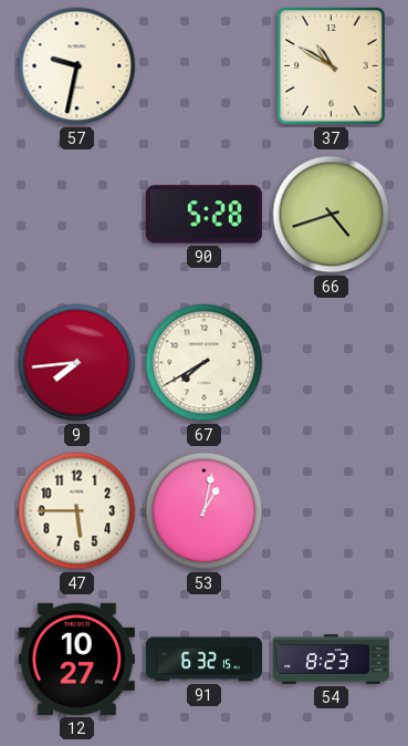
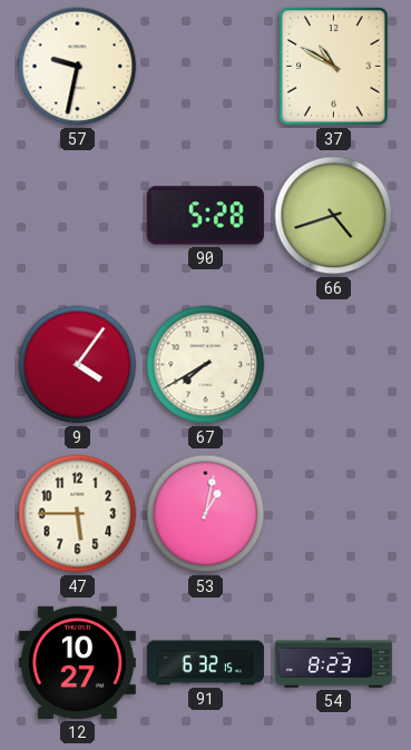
9: 7:44 -> 4:06
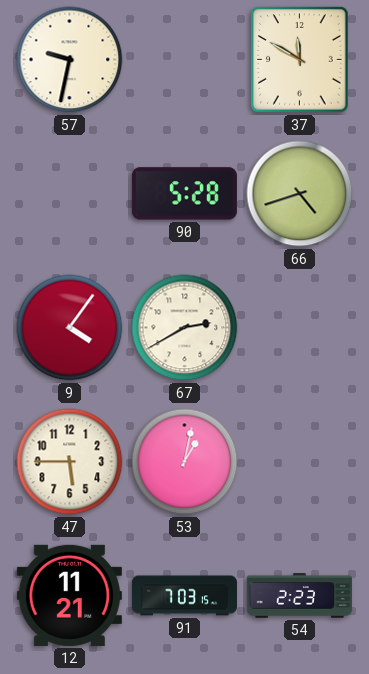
37: 10:50 -> 11:50
67: 7:40 -> 2:40
12: 10:27 -> 11:21
91: 6:32 -> 7:03
54: 8:23 -> 2:23
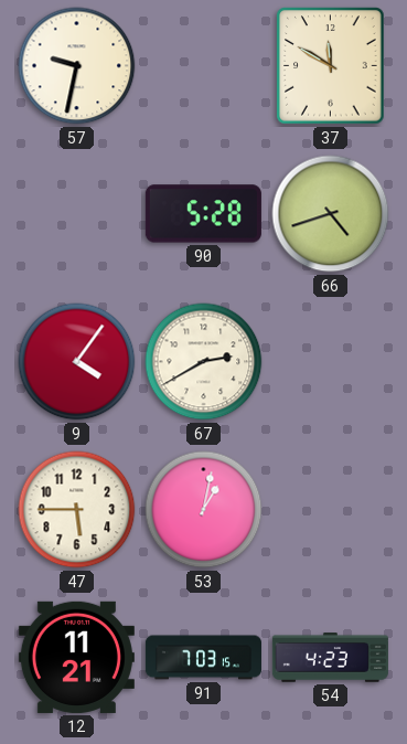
54: 2:23 -> 4:23
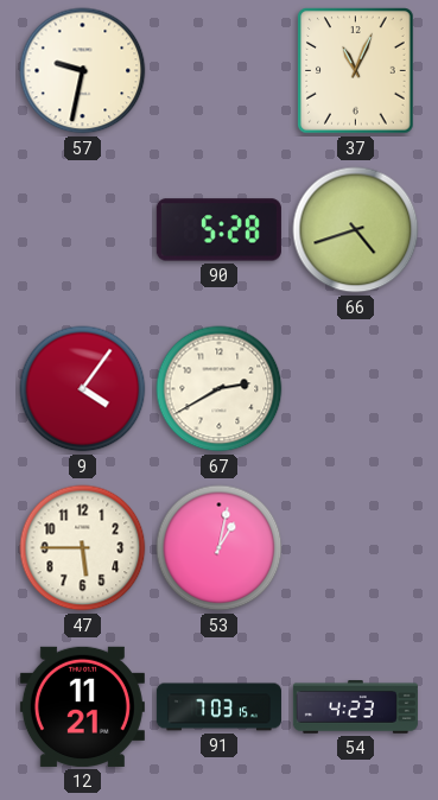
37: 11:50 -> 11:04
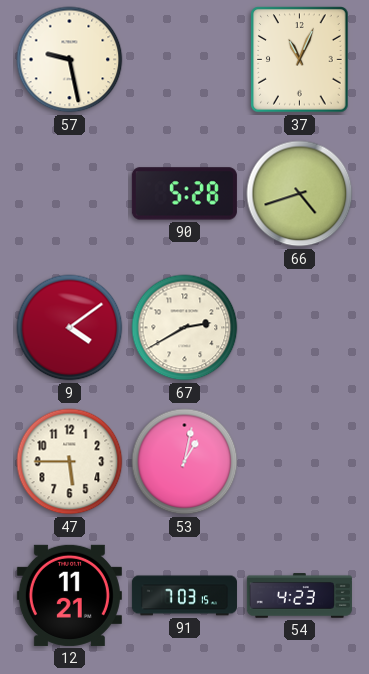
57: 9:32 -> 9:28
9: 4:06 -> 4:09
